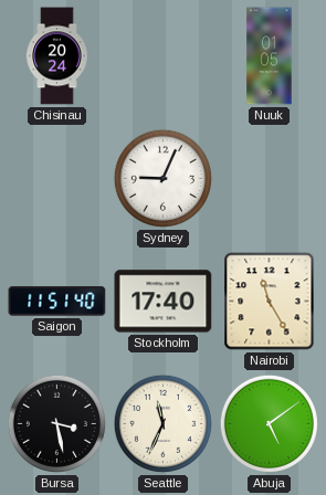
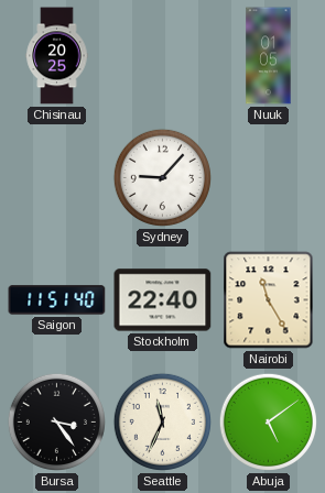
Chisinau: 20:24 -> 20:25
Sydney: 9:04 -> 9:07
Stockholm: 17:40 -> 22:40
Bursa: 3:28 -> 3:24
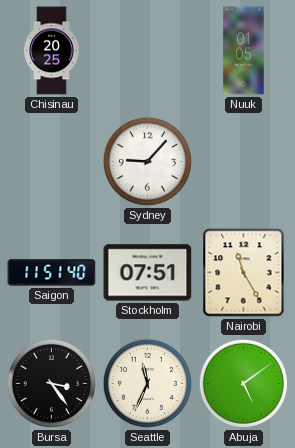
Stockholm: 22:40 -> 07:51
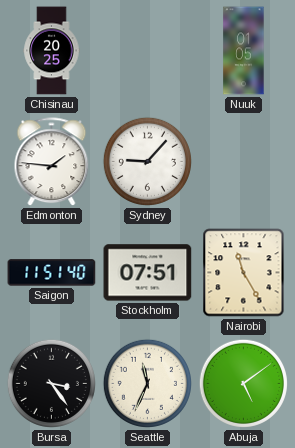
Edmonton: none -> 1:46
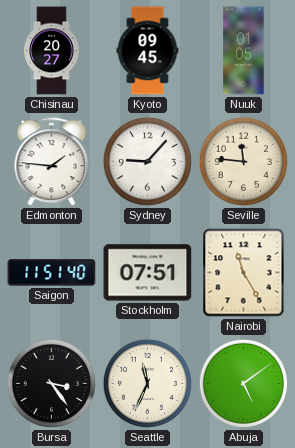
Chisinau: 20:25 -> 20:27
Kyoto: none -> 09:45
Seville: none -> 11:46
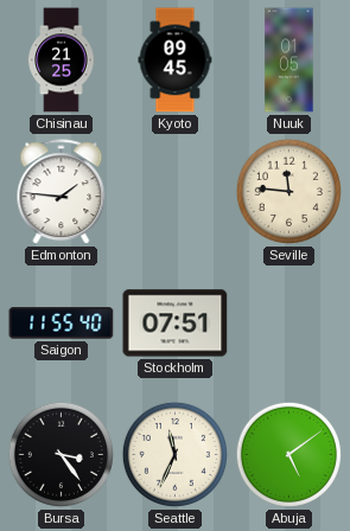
Chisinau: 20:27 -> 21:25
Sydney: 9:07 -> none
Saigon: 11:51 -> 11:55
Nairobi: 11:25 -> none
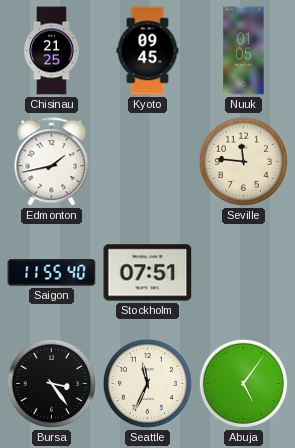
Edmonton: 1:46 -> 1:43
Abuja: 5:09 -> 5:06
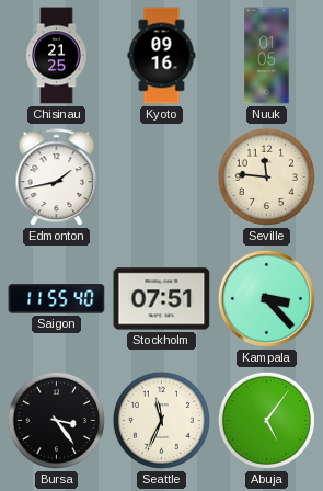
Kyoto: 09:45 -> 09:16
Kampala: none -> 3:23
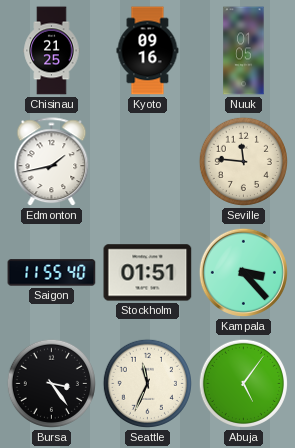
Stockholm: 07:51 -> 01:51
